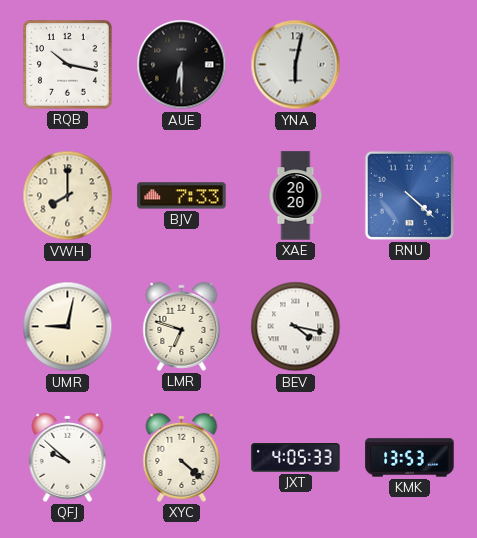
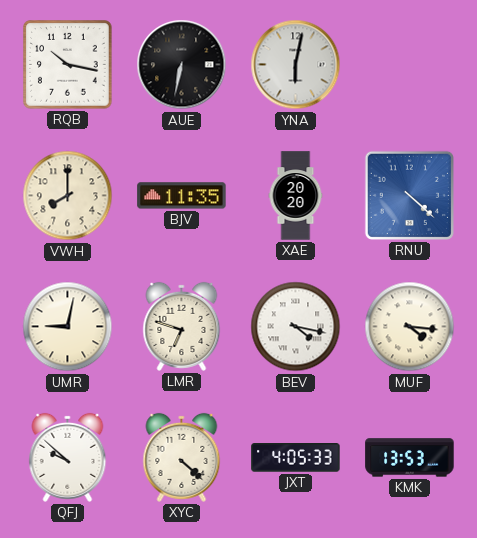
AUE: 6:30 -> 6:32
BJV: 7:33 -> 11:35
MUF: none -> 4:16
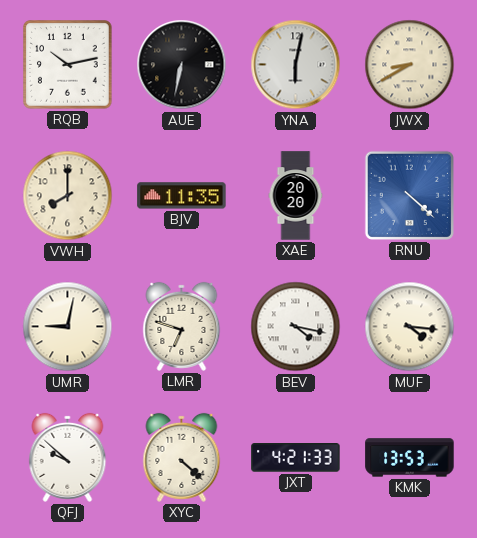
RQB: 10:17 -> 10:13
JWX: none -> 8:40
JXT: 4:05 -> 4:21
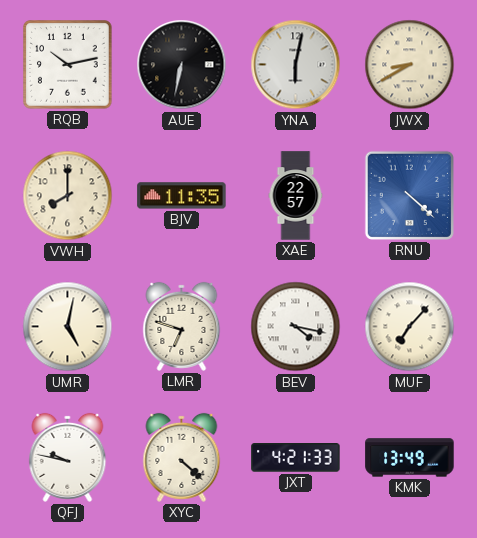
XAE: 20:20 -> 22:57
UMR: 9:02 -> 5:02
MUF: 4:16 -> 7:07
QFJ: 9:52 -> 9:47
KMK: 13:53 -> 13:49
